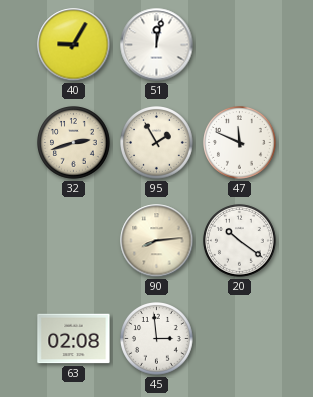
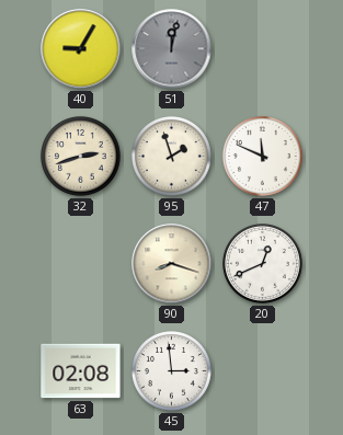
51 dial: white -> grey
95: 1:55 -> 1:57
90: 8:14 -> 8:18
20: 10:21 -> 12:41
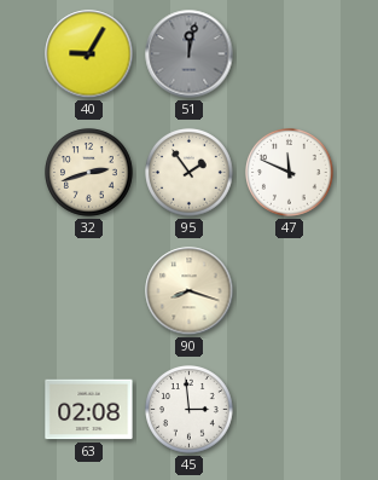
95: 1:57 -> 1:54
20: 12:41 -> none
